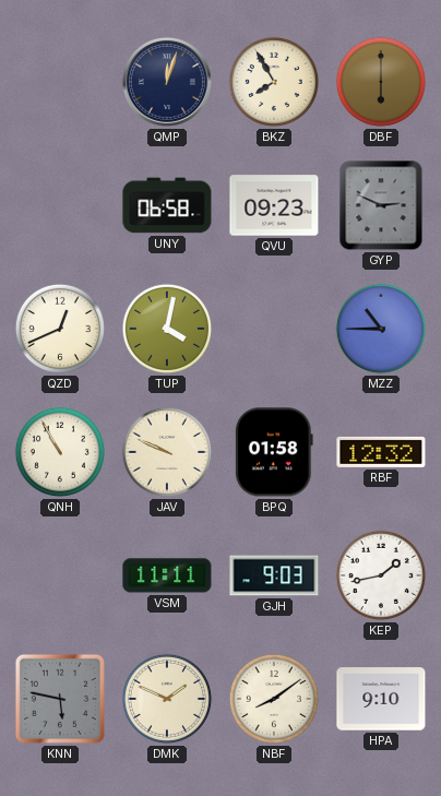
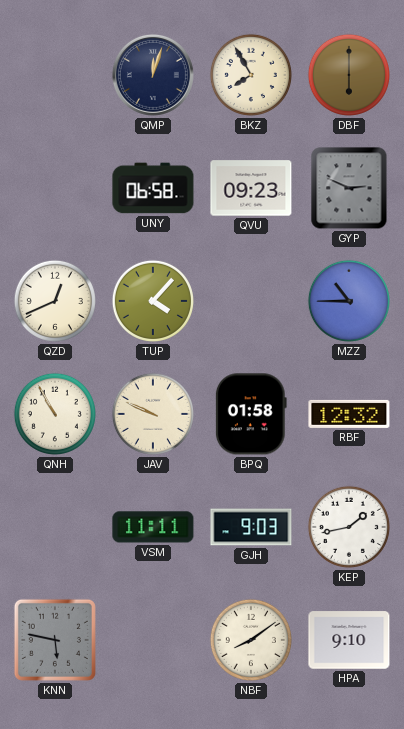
TUP: 4:02 -> 4:07
DMK: 1:49 -> none
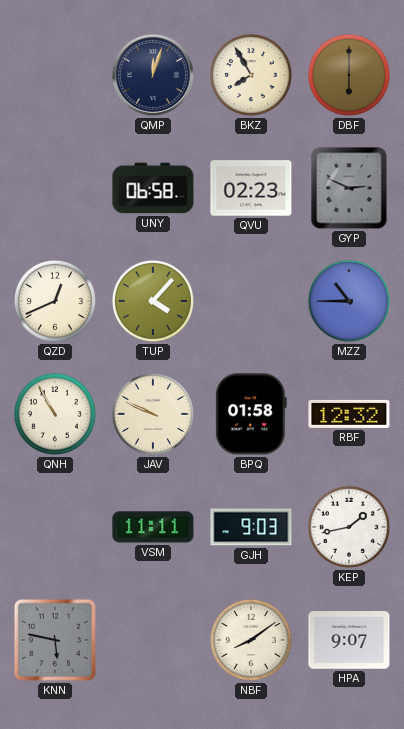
QVU: 09:23 -> 02:23
HPA: 9:10 -> 9:07
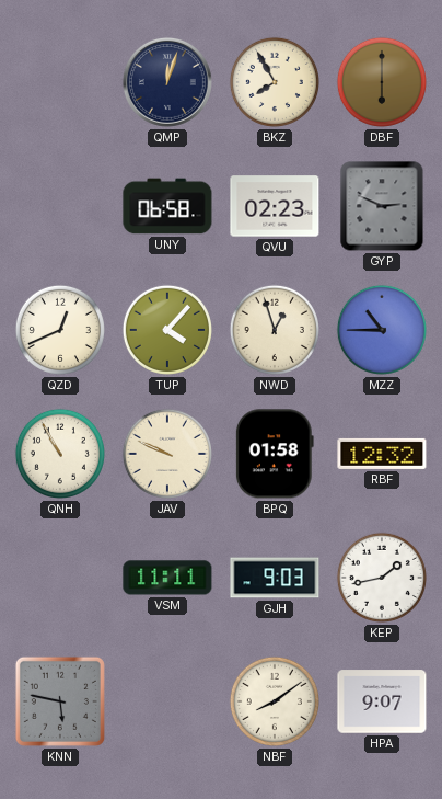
NWD: none -> 12:57
